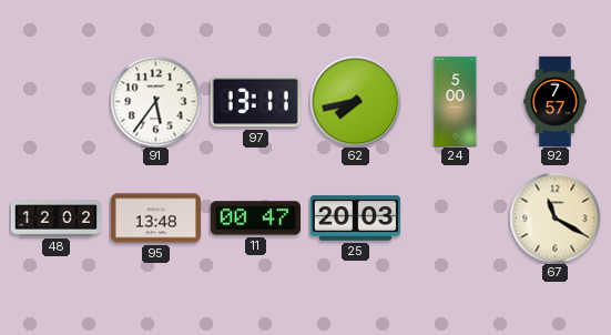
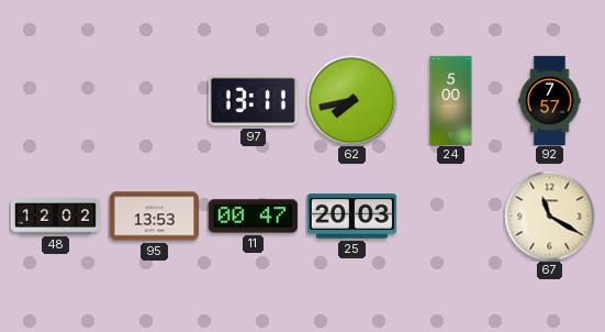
91: 5:36 -> none
95: 13:48 -> 13:53
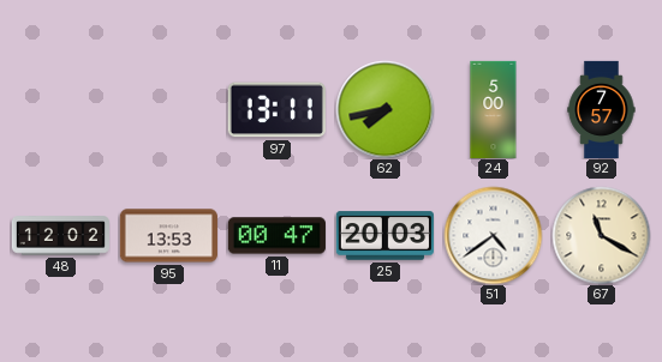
51: none -> 4:39
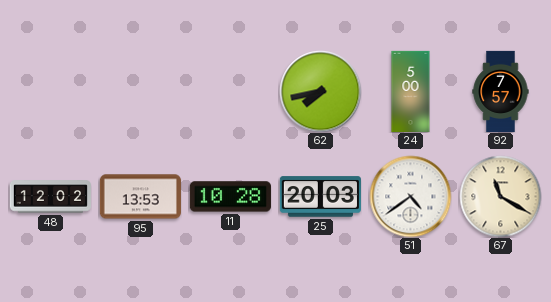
97: 13:11 -> none
11: 00:47 -> 10:28
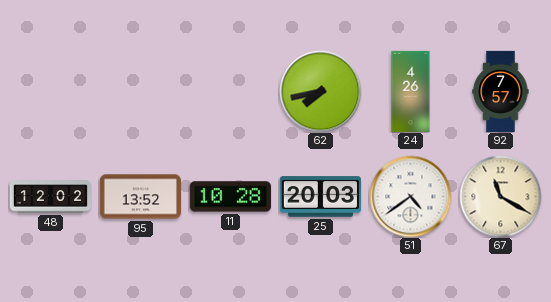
24: 5:00 -> 4:26
95: 13:53 -> 13:52
